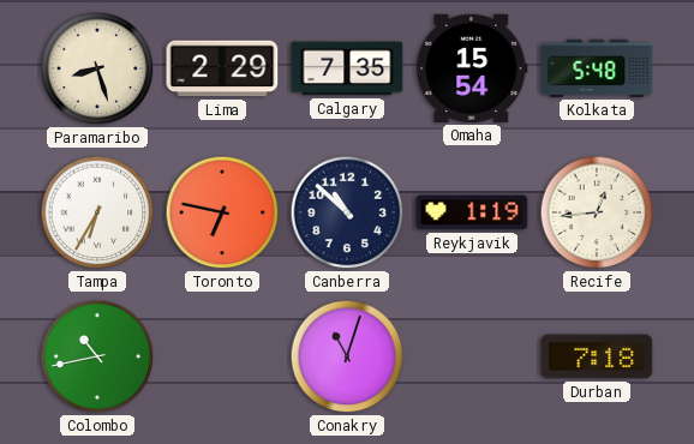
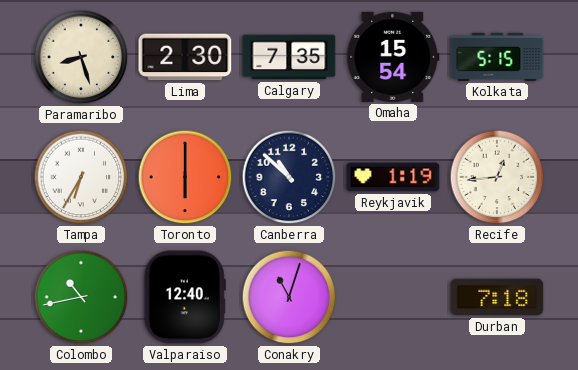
Lima: 2:29 -> 2:30
Kolkata: 5:48 -> 5:15
Toronto: 6:47 -> 6:00
Valparaiso: none -> 12:40
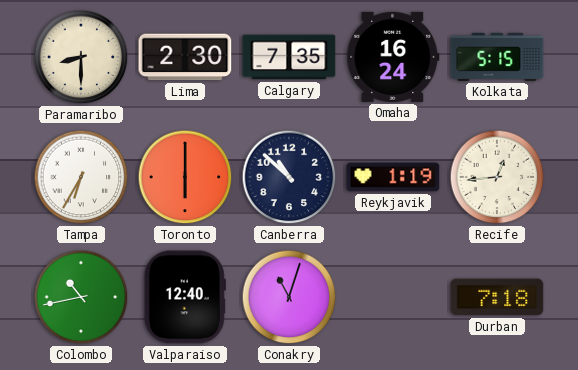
Paramaribo: 8:27 -> 8:30
Omaha: 15:54 -> 16:24
